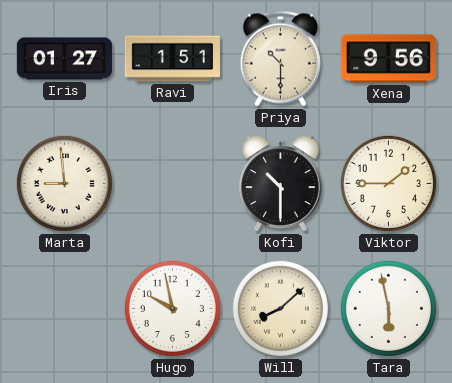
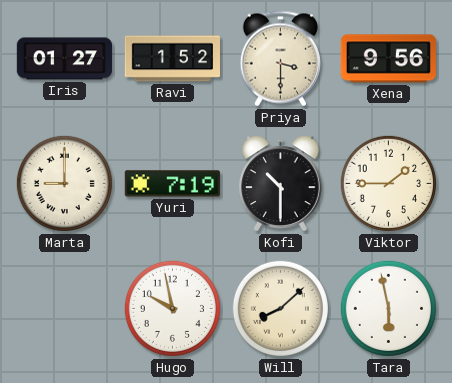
Ravi: 1:51 -> 1:52
Priya: 10:30 -> 3:30
Marta: 8:59 -> 9:00
Yuri: none -> 7:19
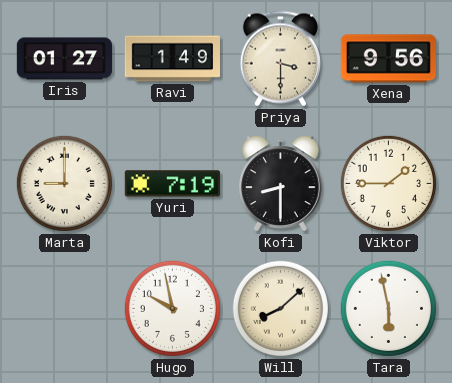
Ravi: 1:52 -> 1:49
Kofi: 10:30 -> 8:30
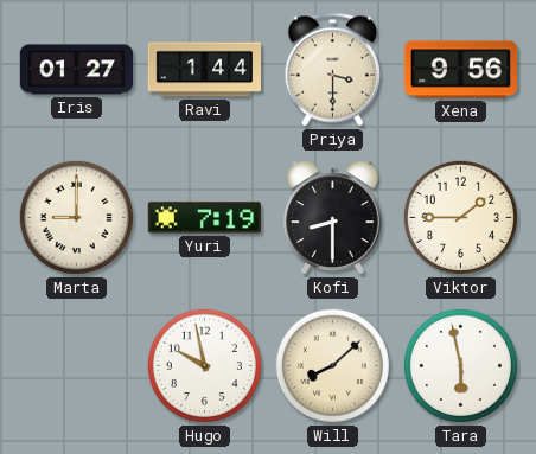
Ravi: 1:49 -> 1:44
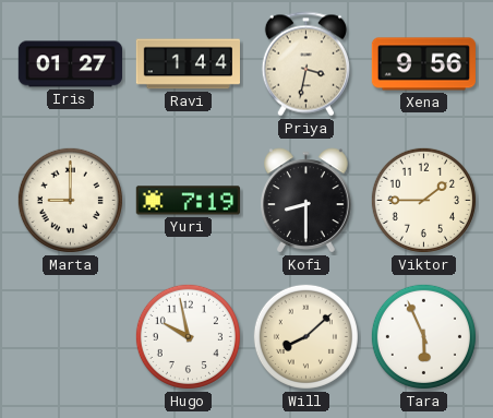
Priya: 3:30 -> 3:32
Tara: 5:58 -> 5:56
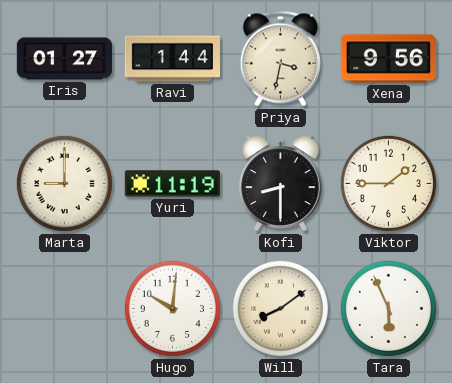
Yuri: 7:19 -> 11:19
Hugo: 9:58 -> 10:01
Will: 8:08 -> 8:09
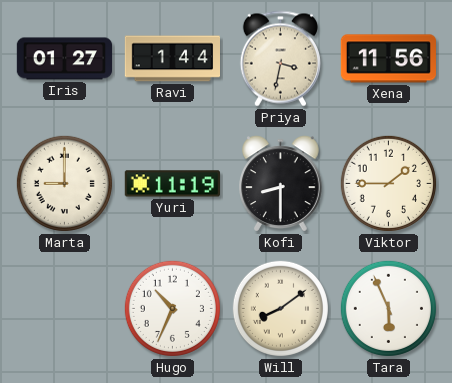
Xena: 9:56 -> 11:56
Hugo: 10:01 -> 10:34
